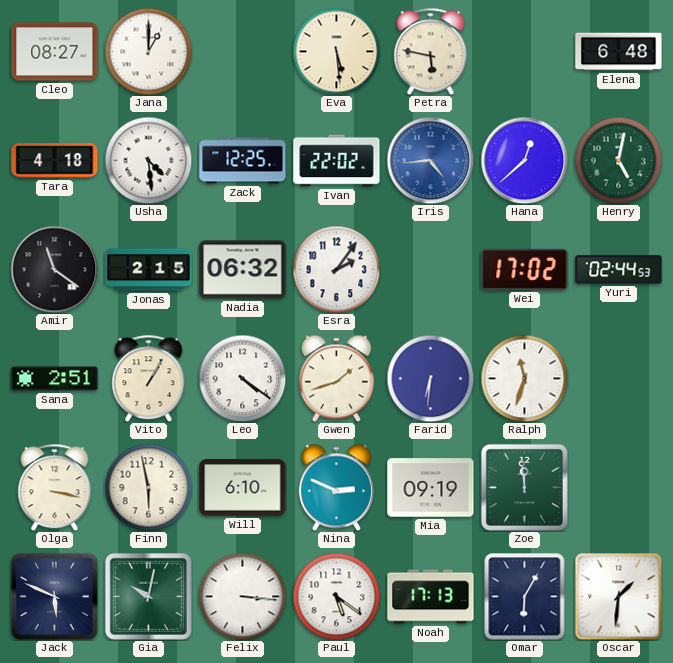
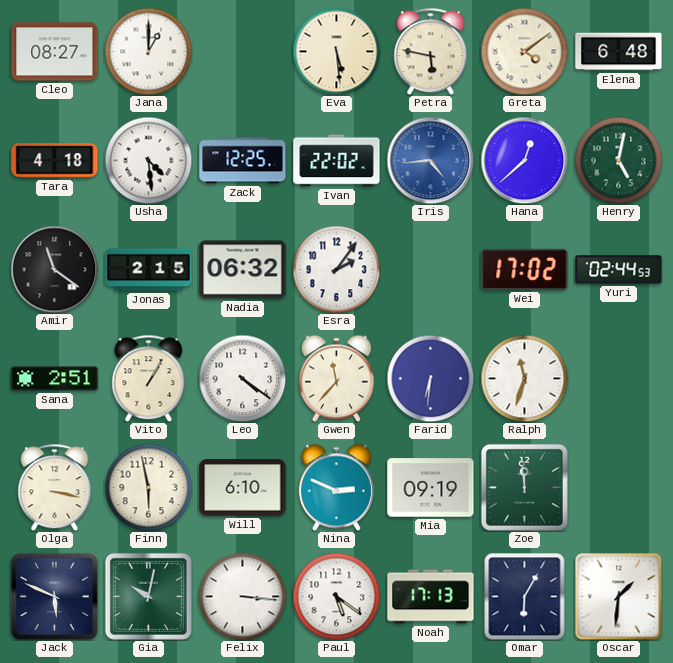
Greta: none -> 4:09
Gwen: 1:42 -> 11:37
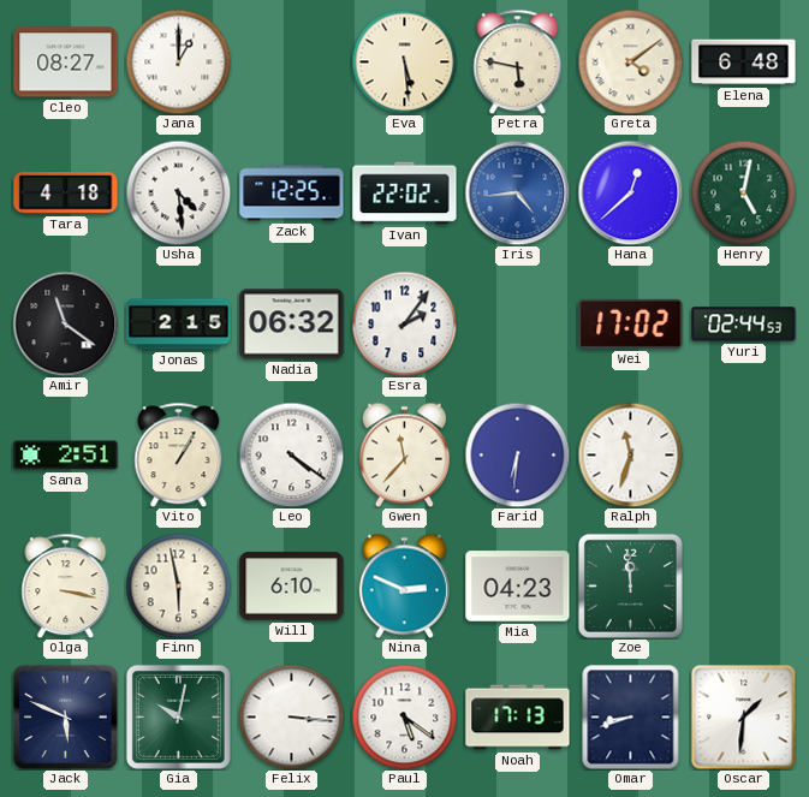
Mia: 09:19 -> 04:23
Omar: 6:05 -> 8:42
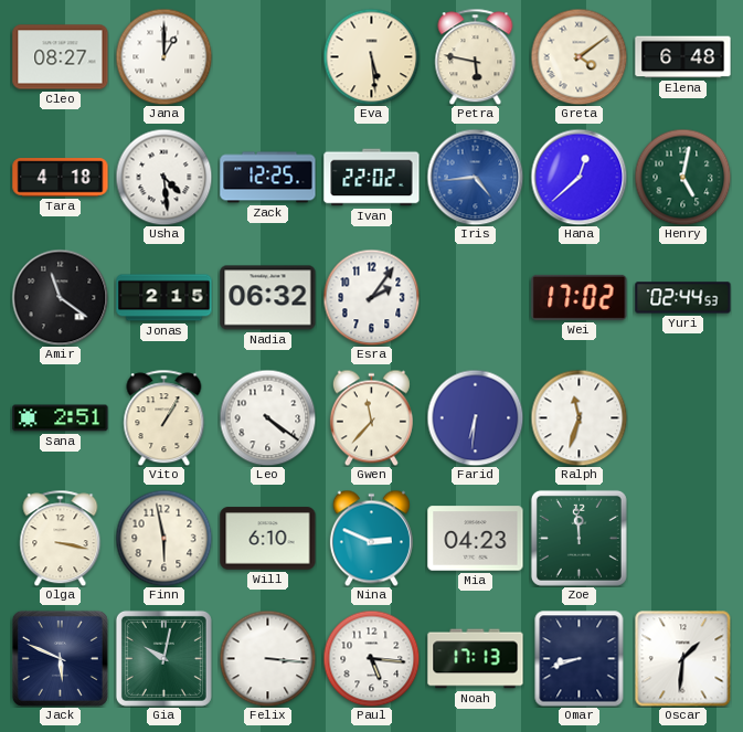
Paul: 5:21 -> 5:16
